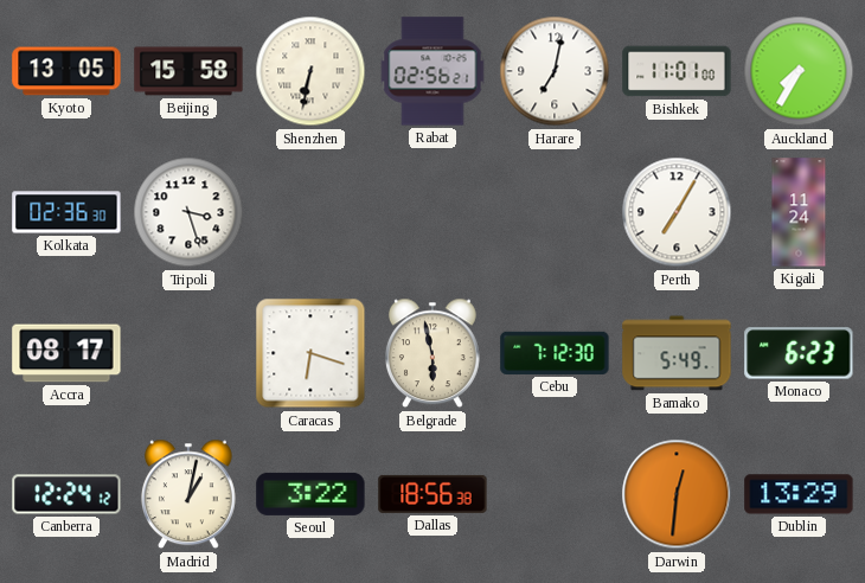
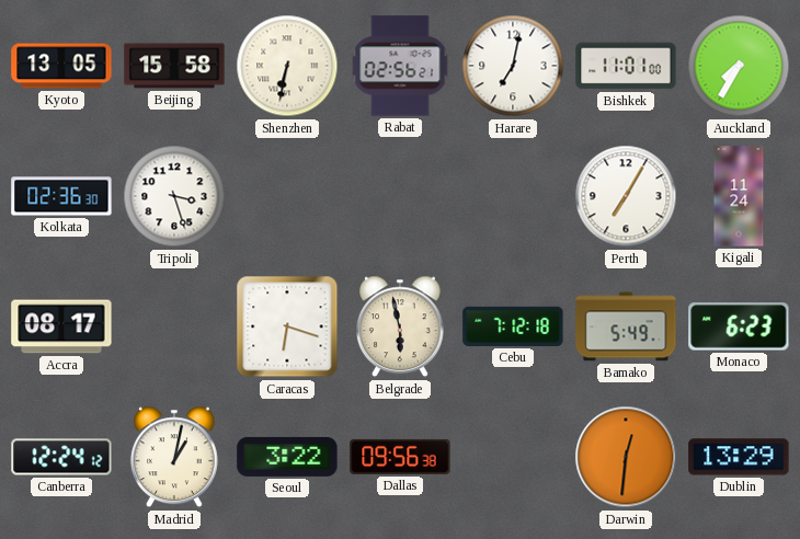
Cebu: 7:12:30 -> 7:12:18
Dallas: 18:56 -> 09:56
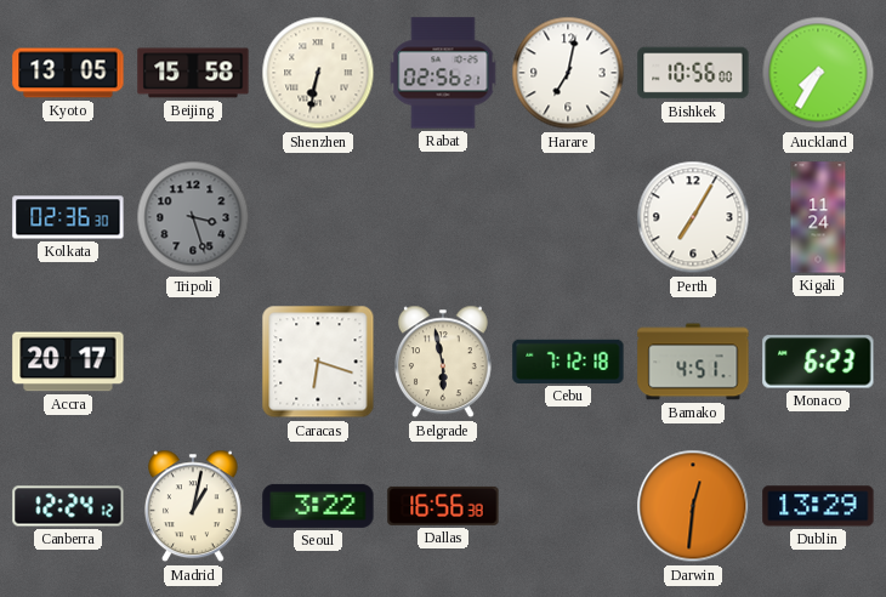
Bishkek: 11:01 -> 10:56
Tripoli dial: white -> grey
Accra: 08:17 -> 20:17
Bamako: 5:49 -> 4:51
Dallas: 09:56 -> 16:56
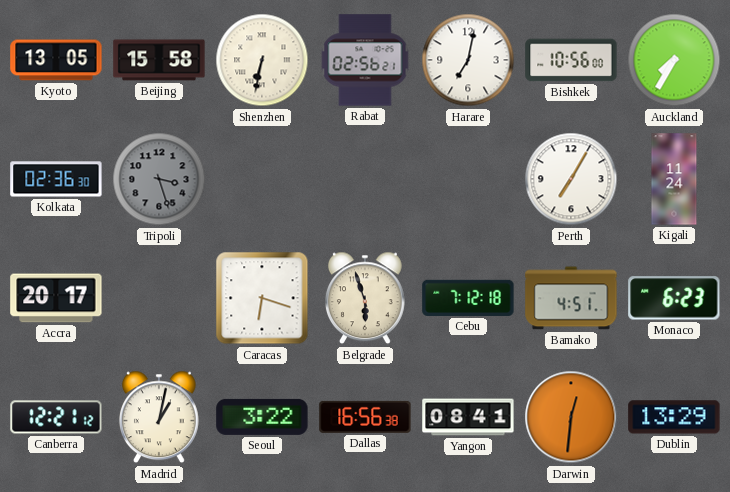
Belgrade: 5:58 -> 5:57
Canberra: 12:24 -> 12:21
Yangon: none -> 08:41
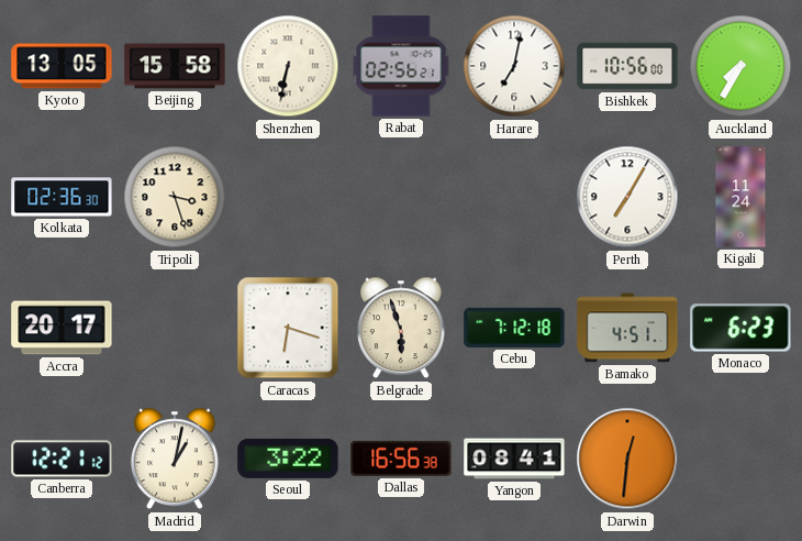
Tripoli dial: grey -> cream
Dublin: 13:29 -> none
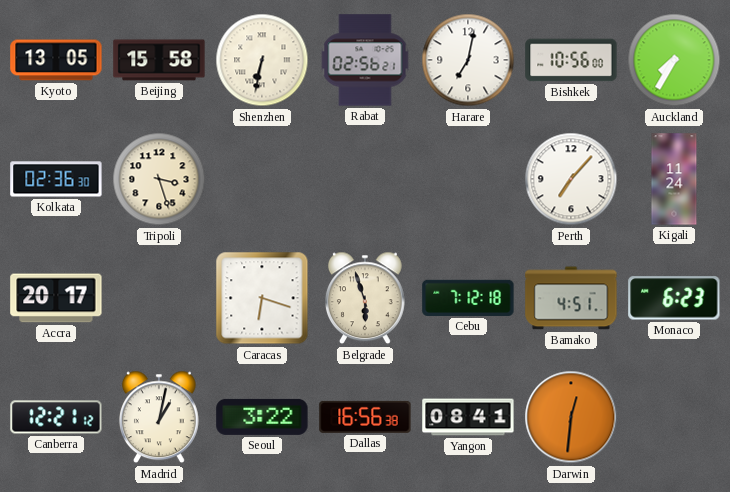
Perth: 7:05 -> 7:07
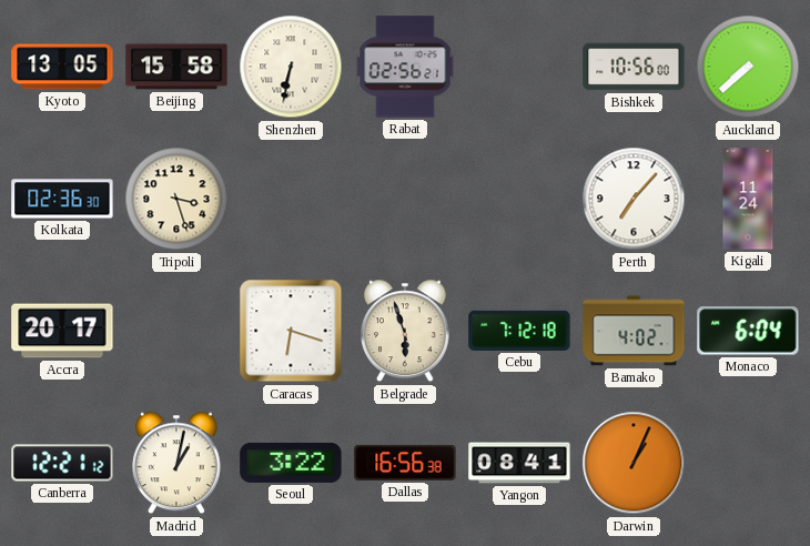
Harare: 7:02 -> none
Auckland: 7:35 -> 7:38
Bamako: 4:51 -> 4:02
Monaco: 6:23 -> 6:04
Darwin: 12:31 -> 1:04
